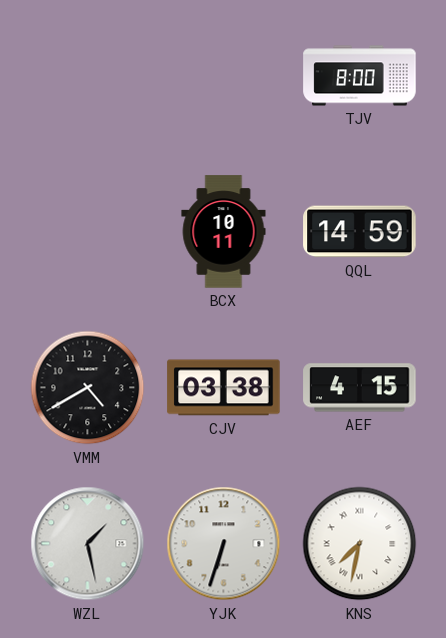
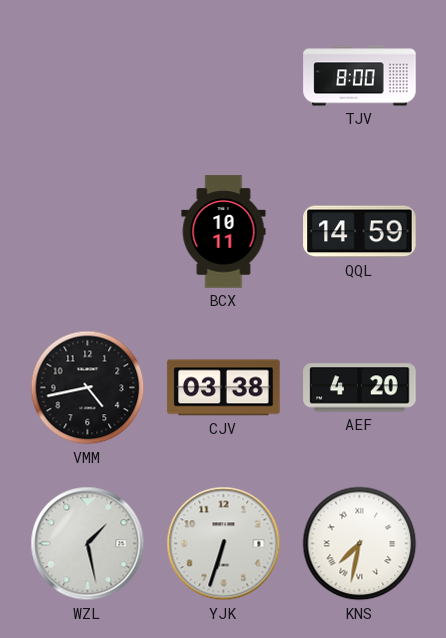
VMM: 4:40 -> 4:43
AEF: 4:15 -> 4:20
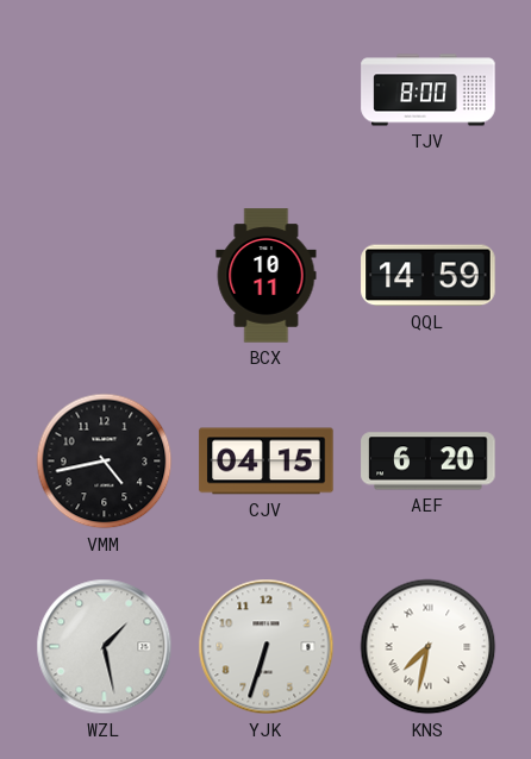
CJV: 03:38 -> 04:15
AEF: 4:20 -> 6:20
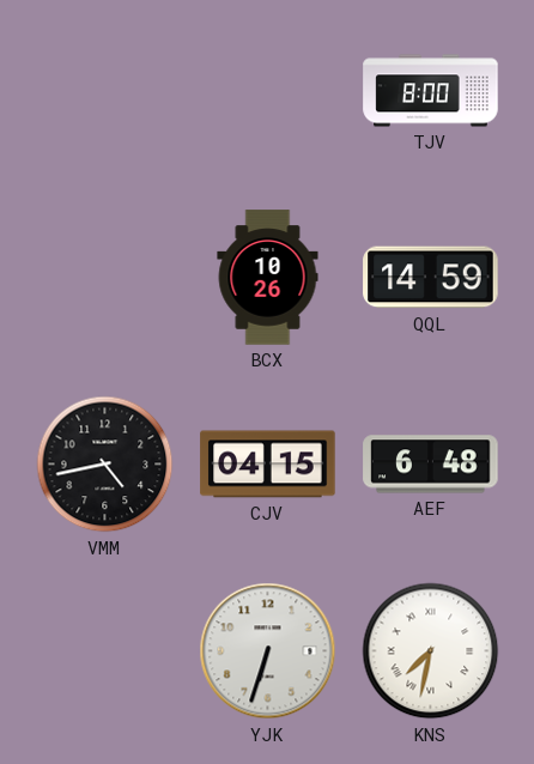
BCX: 10:11 -> 10:26
AEF: 6:20 -> 6:48
WZL: 1:28 -> none
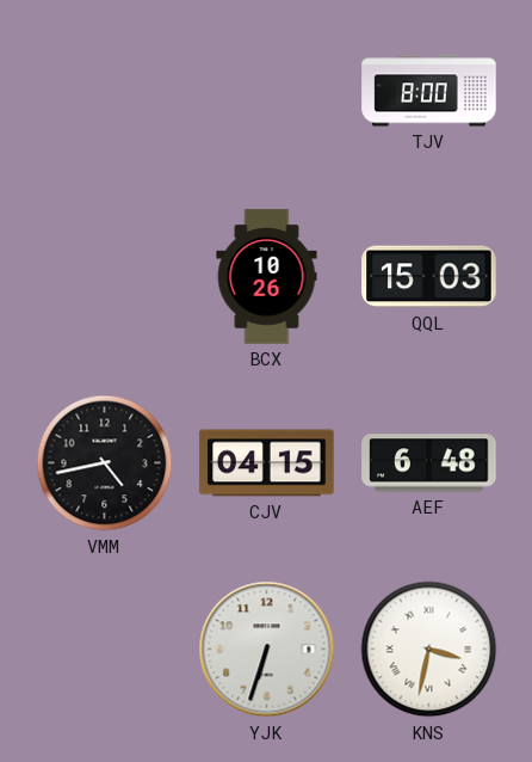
QQL: 14:59 -> 15:03
KNS: 7:32 -> 3:32
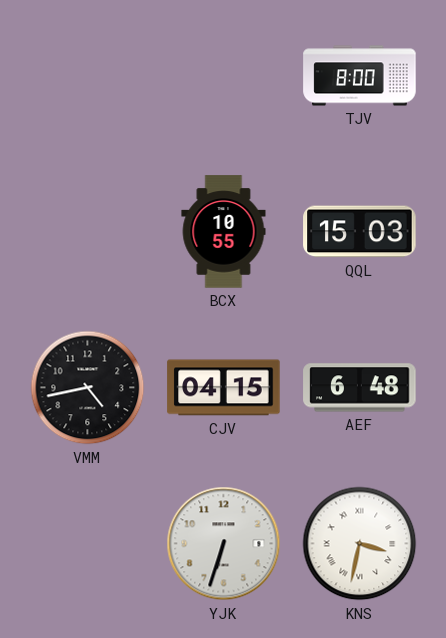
BCX: 10:26 -> 10:55
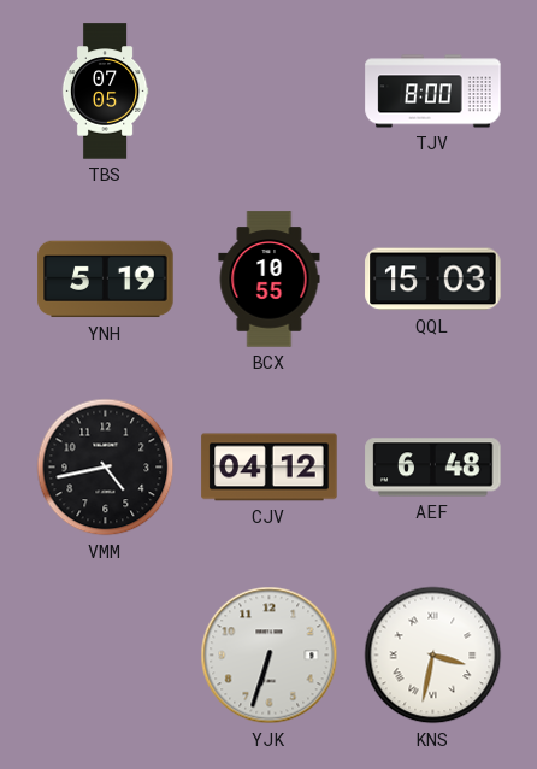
TBS: none -> 07:05
YNH: none -> 5:19
CJV: 04:15 -> 04:12
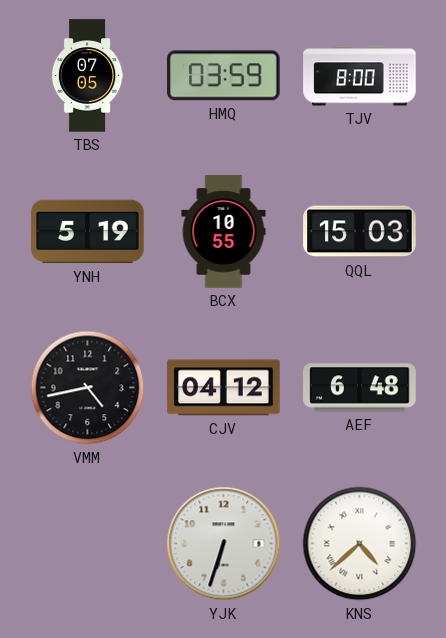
HMQ: none -> 03:59
KNS: 3:32 -> 4:38
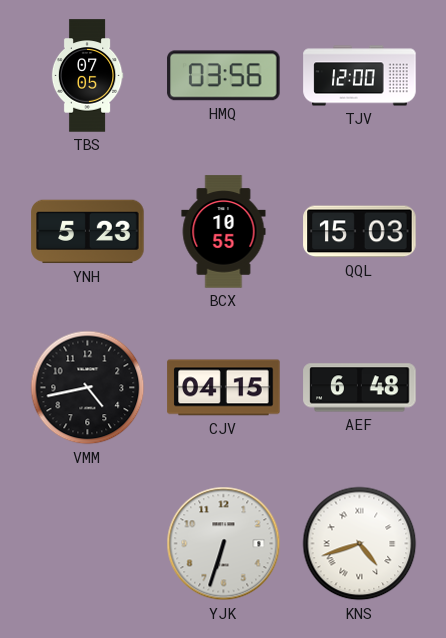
HMQ: 03:59 -> 03:56
TJV: 8:00 -> 12:00
YNH: 5:19 -> 5:23
CJV: 04:12 -> 04:15
KNS: 4:38 -> 4:42
